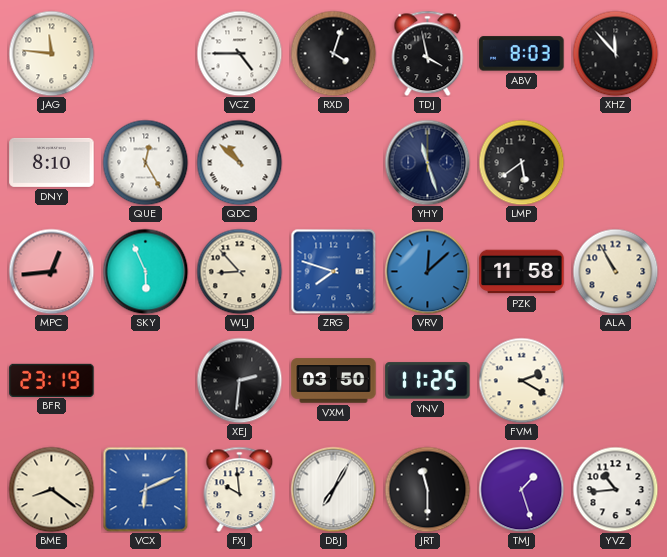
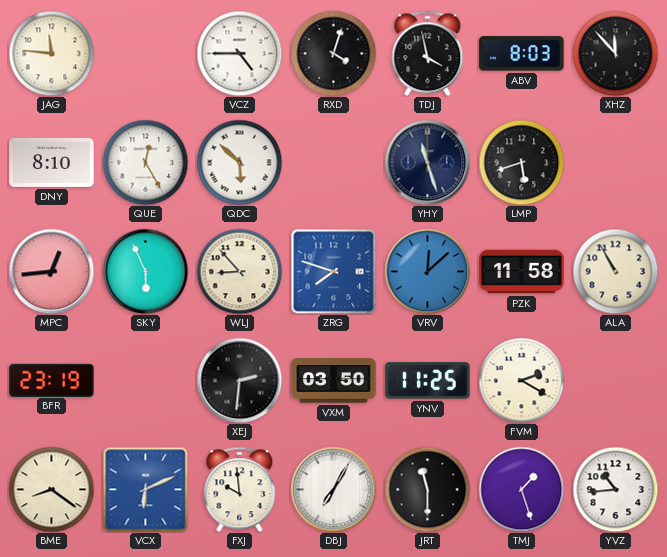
QDC: 10:52 -> 5:52
LMP: 5:39 -> 5:42
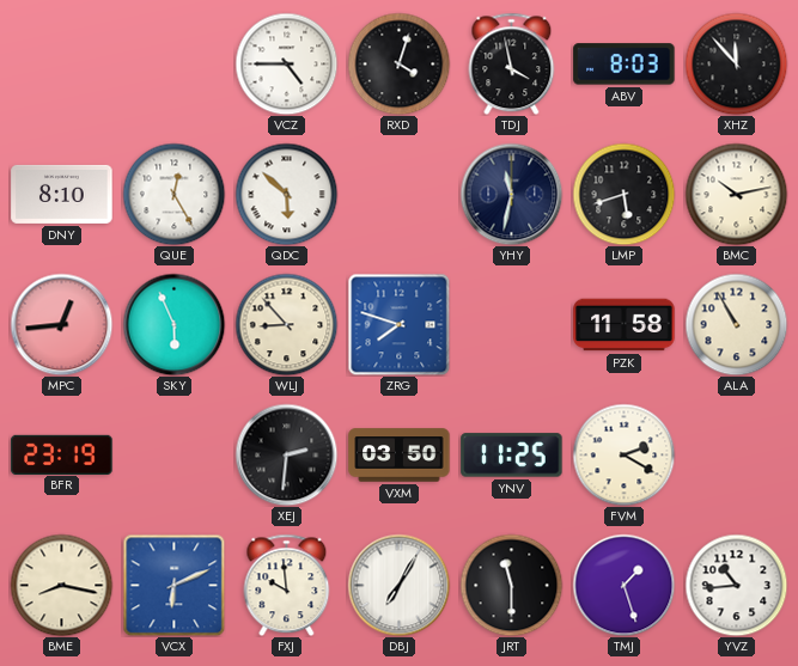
JAG: 11:46 -> none
YHY: 11:27 -> 11:32
BMC: none -> 10:13
VRV: 12:08 -> none
BME: 8:21 -> 8:17
